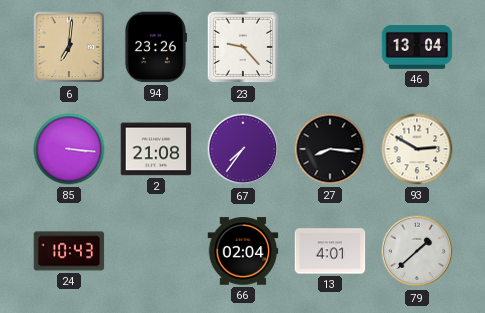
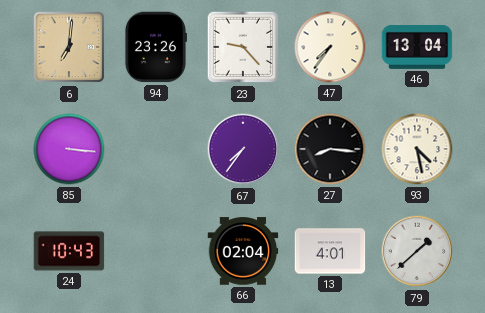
47: none -> 7:36
2: 21:08 -> none
93: 2:50 -> 4:28
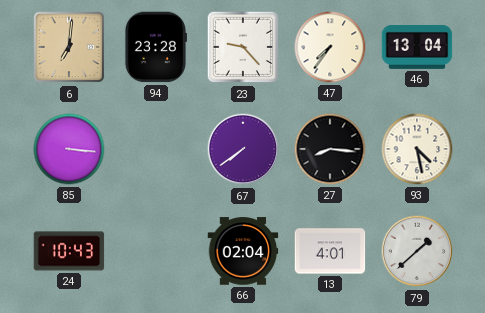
94: 23:26 -> 23:28
67: 7:36 -> 7:39
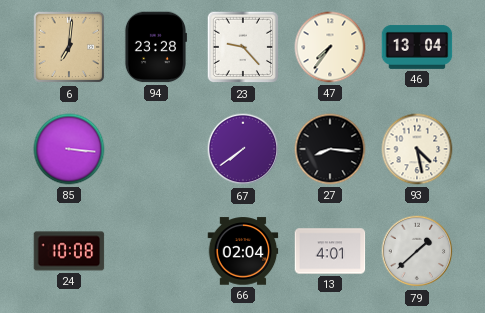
24: 10:43 -> 10:08
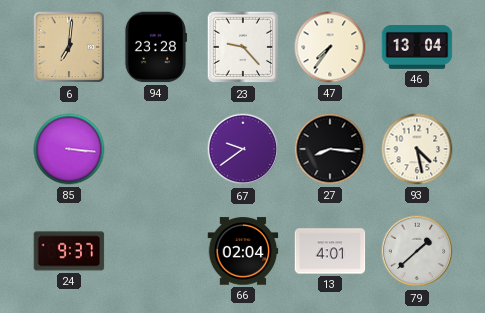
67: 7:39 -> 9:39
24: 10:08 -> 9:37
